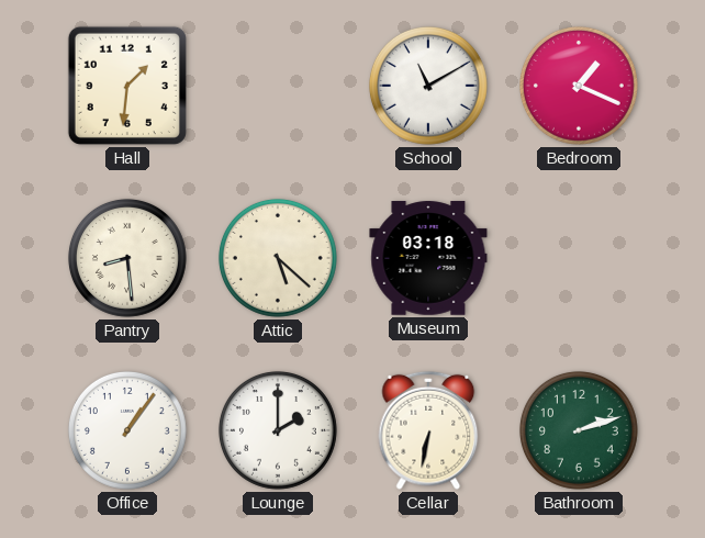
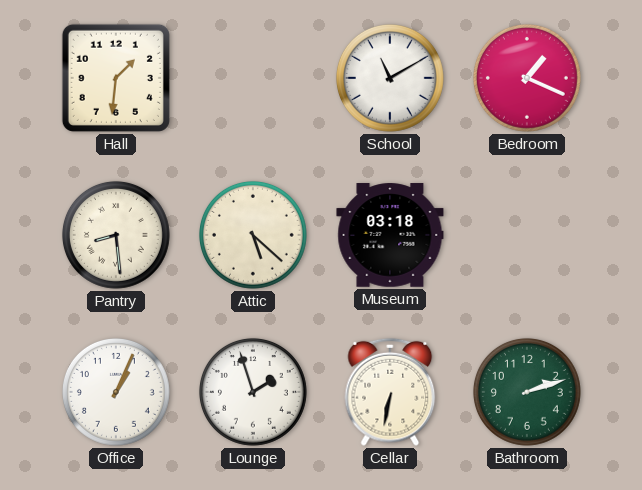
Office: 1:06 -> 1:04
Lounge: 2:00 -> 1:57
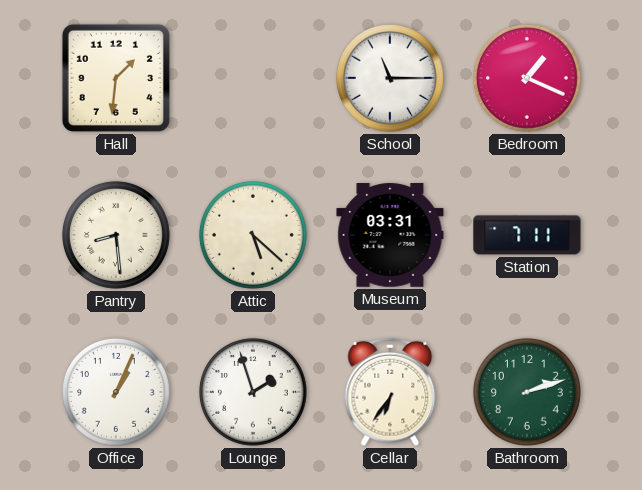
School: 11:10 -> 11:15
Museum: 03:18 -> 03:31
Station: none -> 7:11
Cellar: 6:32 -> 6:36
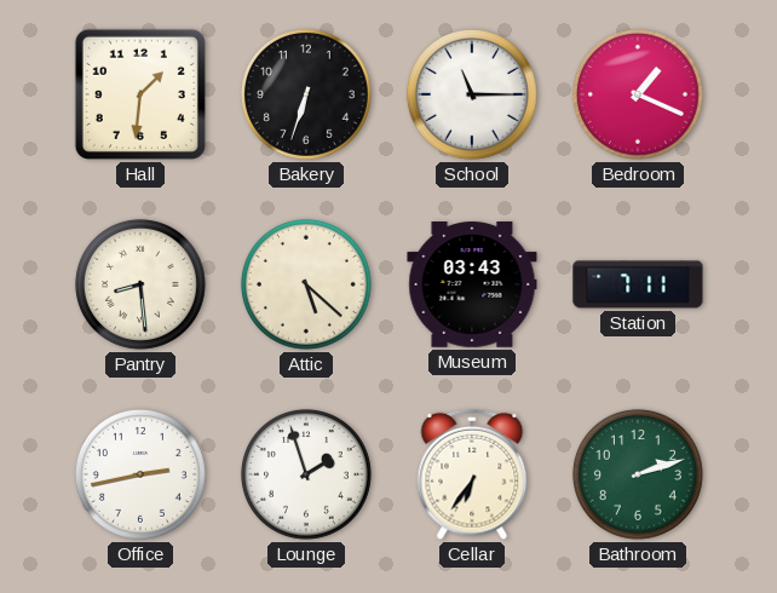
Bakery: none -> 6:33
Museum: 03:31 -> 03:43
Office: 1:04 -> 2:43
